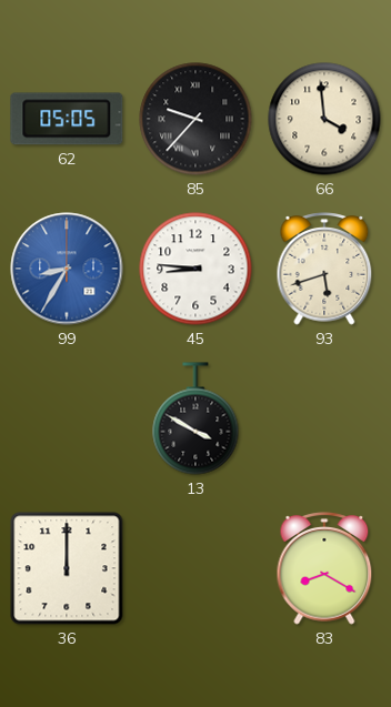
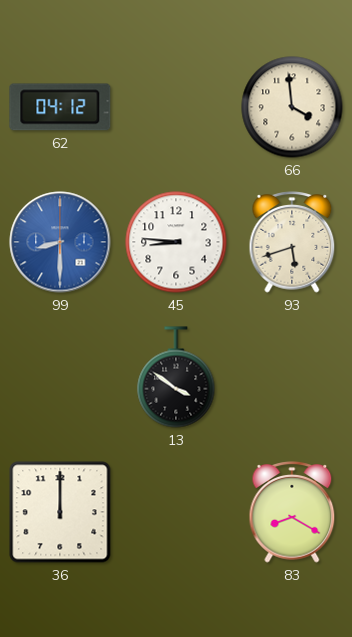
62: 05:05 -> 04:12
85: 9:37 -> none
99: 8:35 -> 8:30
13: 3:50 -> 3:51
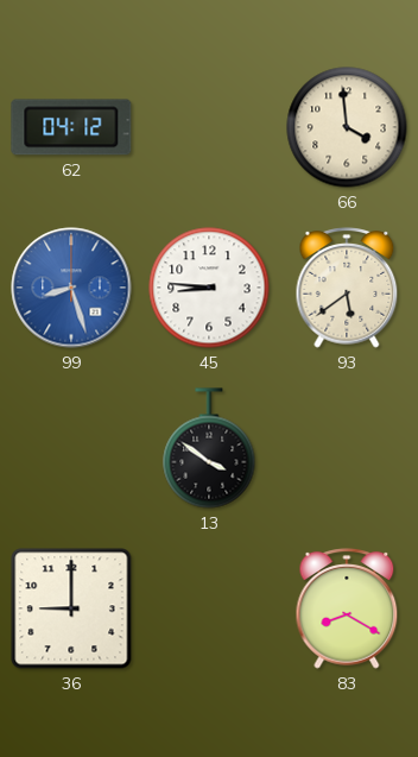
99: 8:30 -> 8:27
93: 5:42 -> 5:39
36: 12:00 -> 9:00
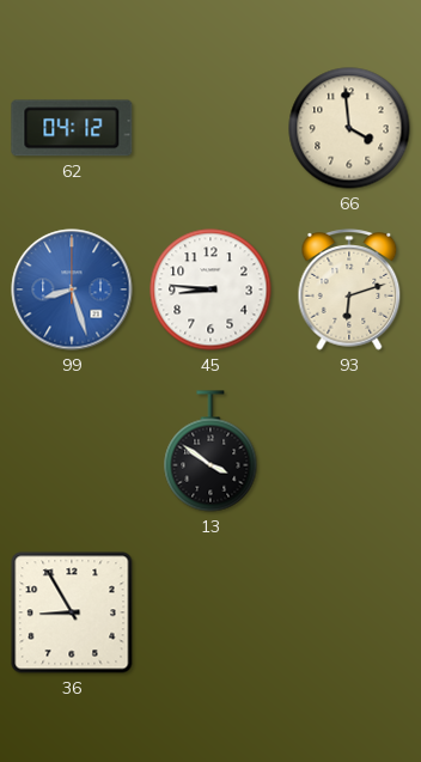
93: 5:39 -> 6:12
36: 9:00 -> 8:55
83: 8:20 -> none
